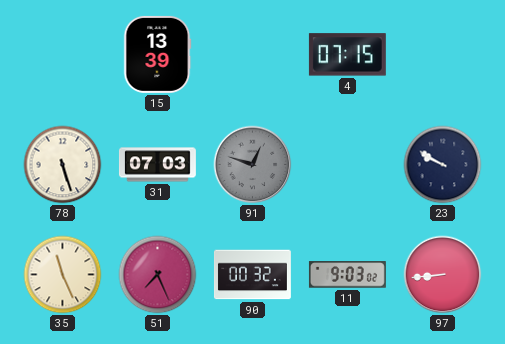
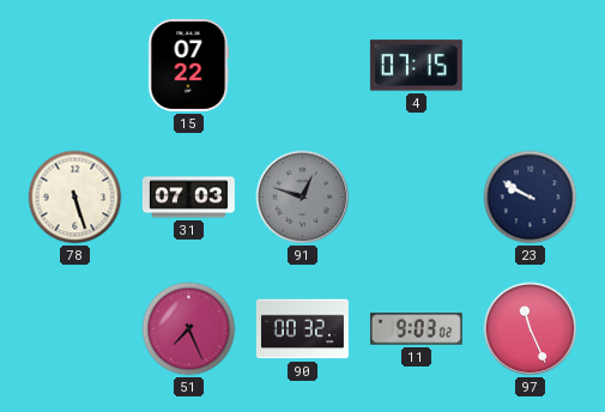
15: 13:39 -> 07:22
35: 11:26 -> none
97: 8:44 -> 11:26
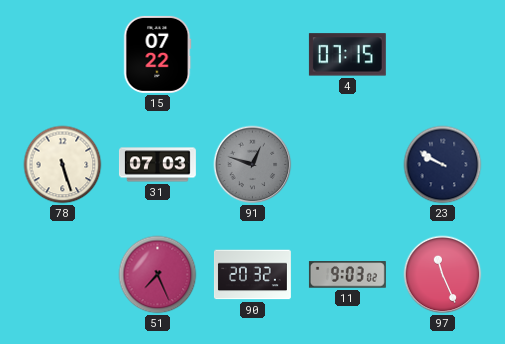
90: 00:32 -> 20:32
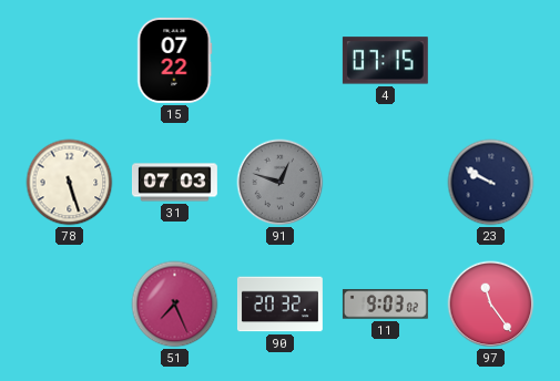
97: 11:26 -> 11:24
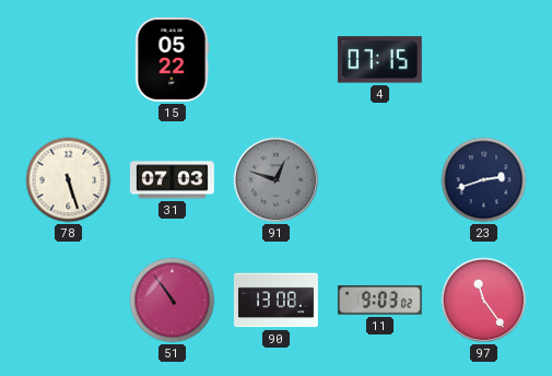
15: 07:22 -> 05:22
23: 9:50 -> 2:42
51: 7:26 -> 10:54
90: 20:32 -> 13:08
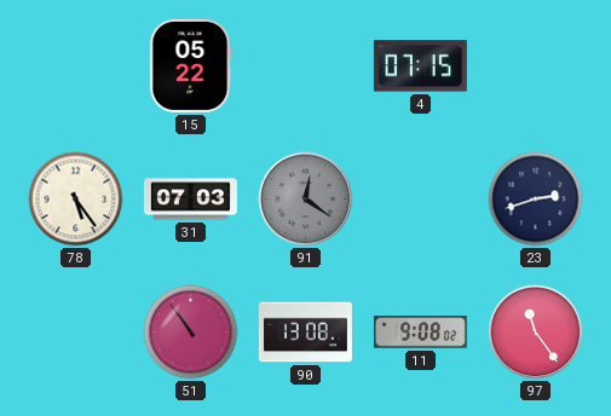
78: 5:27 -> 5:24
91: 12:48 -> 12:21
11: 9:03 -> 9:08
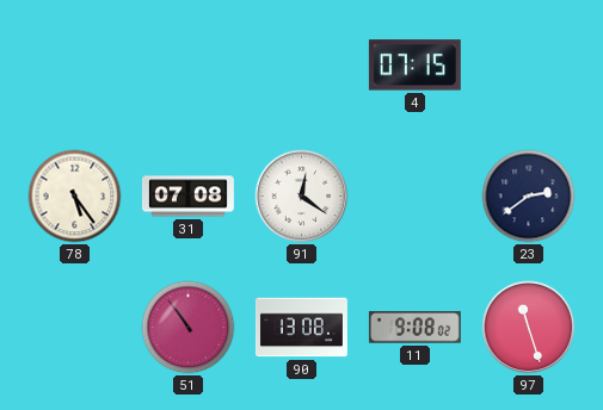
15: 05:22 -> none
31: 07:03 -> 07:08
91 dial: grey -> white
23: 2:42 -> 2:39
97: 11:24 -> 11:27
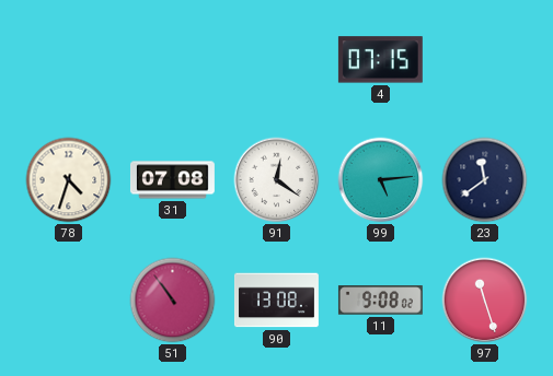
78: 5:24 -> 4:33
99: none -> 5:14
23: 2:39 -> 11:39
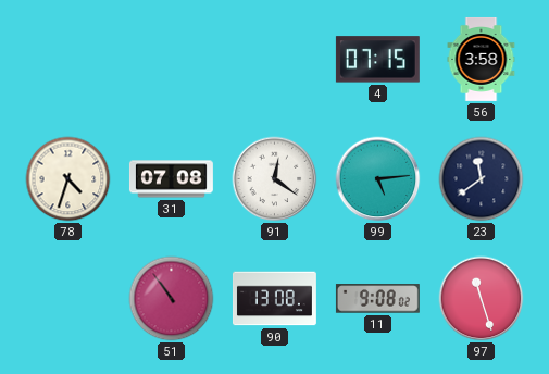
56: none -> 3:58
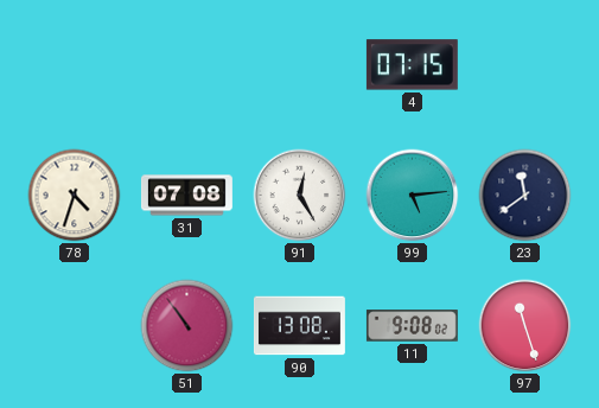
56: 3:58 -> none
91: 12:21 -> 12:25
